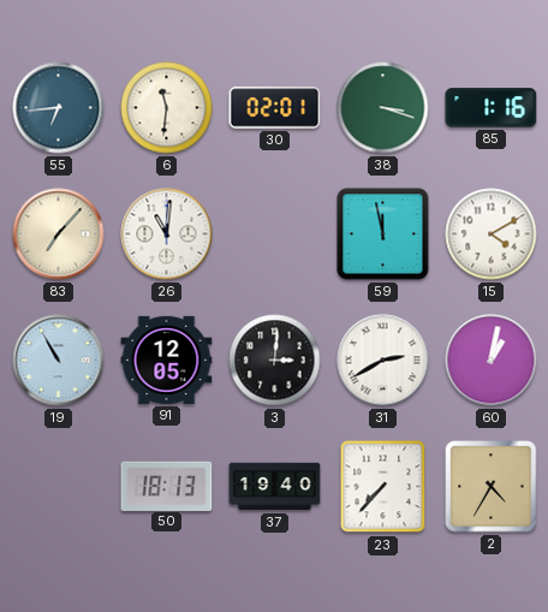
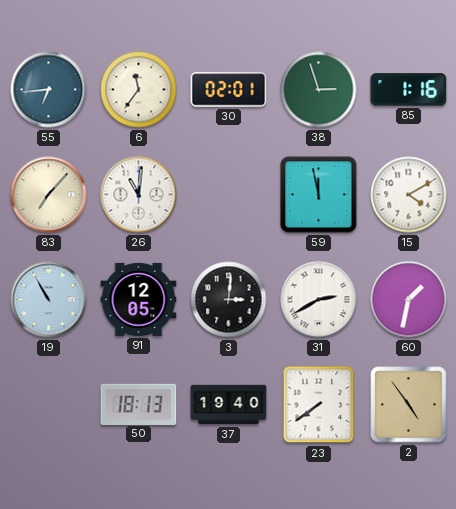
6: 11:31 -> 11:36
38: 3:18 -> 2:57
60: 1:02 -> 1:32
23: 7:37 -> 7:39
2: 4:35 -> 4:54
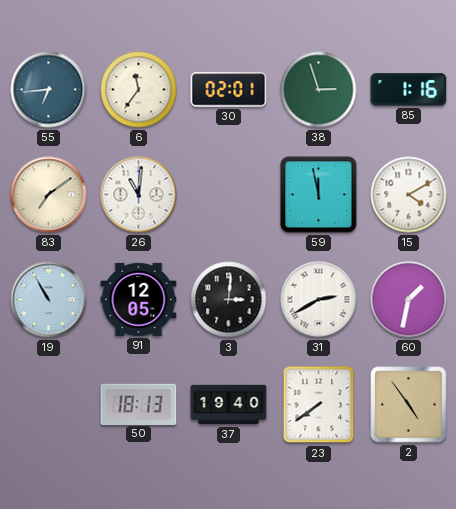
83: 7:07 -> 7:09
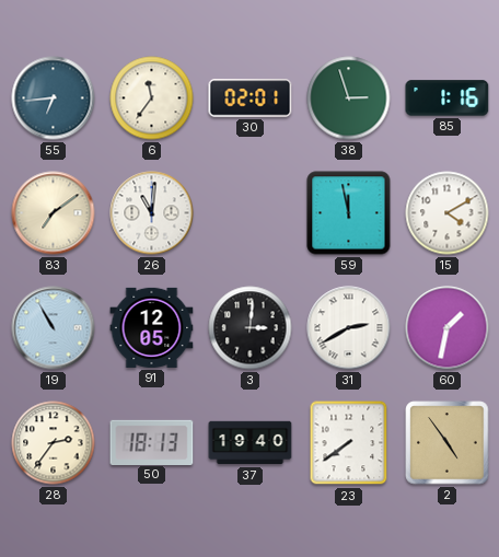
28: none -> 2:36
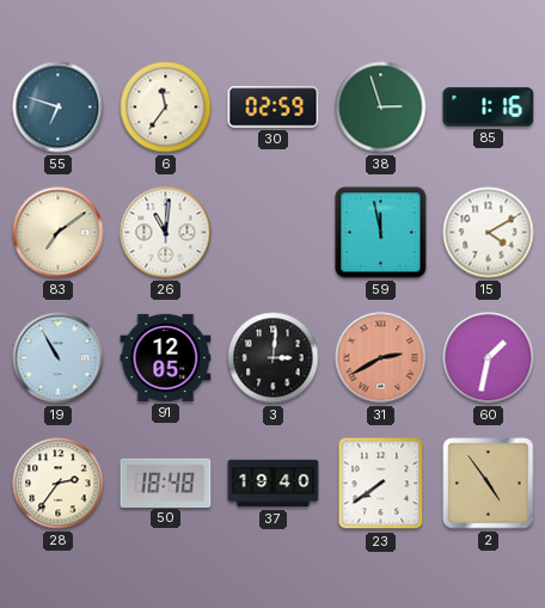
55: 6:44 -> 6:48
30: 02:01 -> 02:59
31 dial: white -> salmon
50: 18:13 -> 18:48
